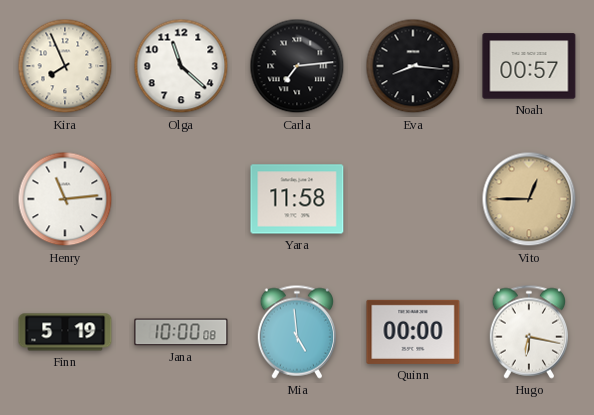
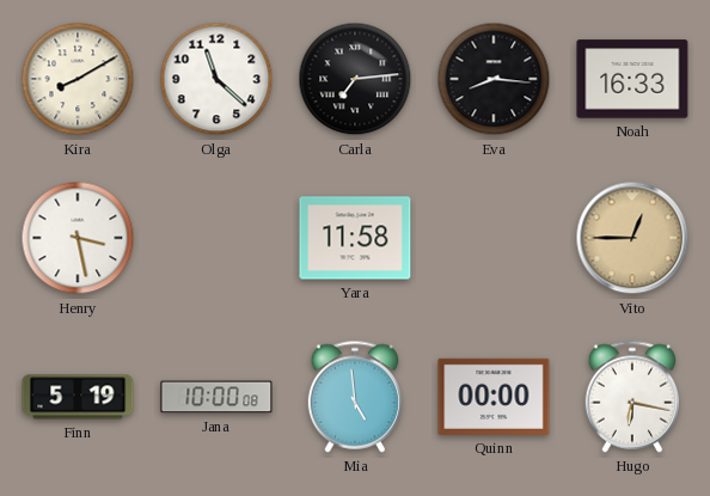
Kira: 7:56 -> 8:10
Noah: 00:57 -> 16:33
Henry: 11:14 -> 3:28
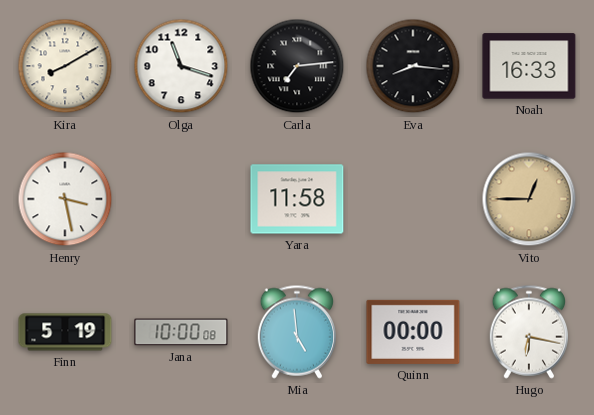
Olga: 11:22 -> 11:18
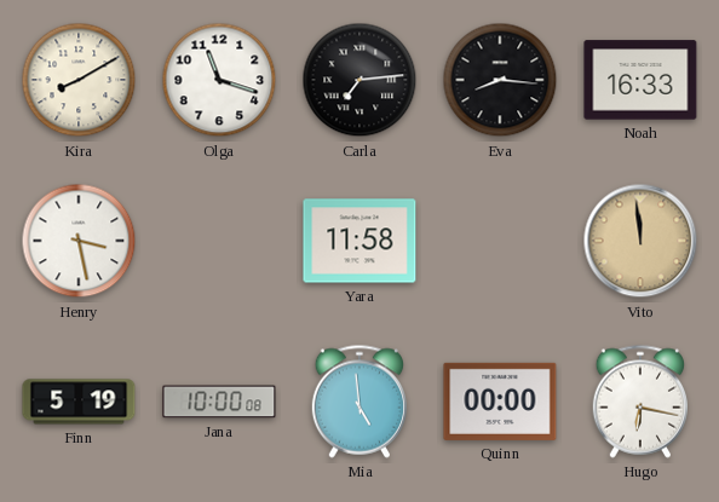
Vito: 12:45 -> 11:59
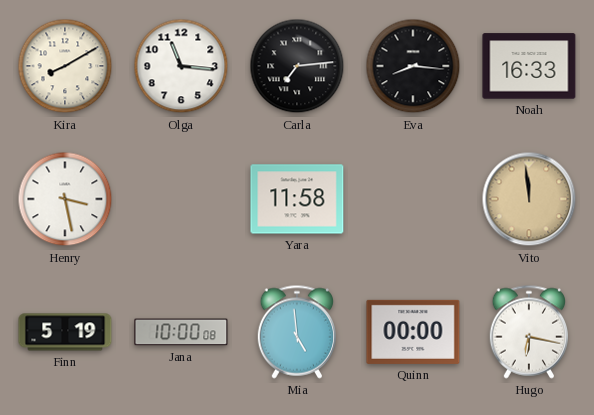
Olga: 11:18 -> 11:16
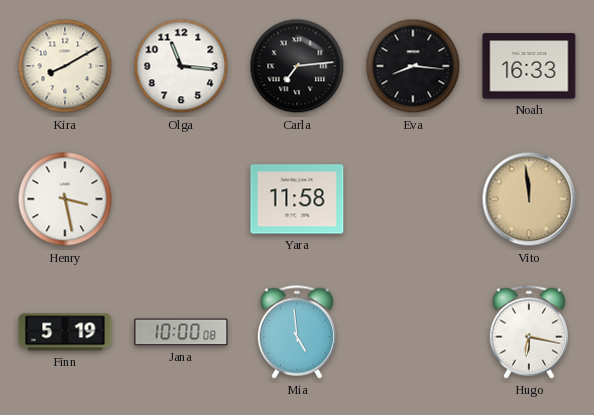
Quinn: 00:00 -> none
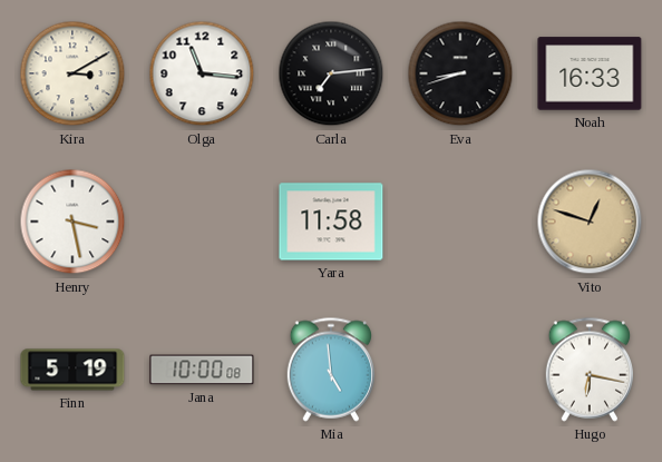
Kira: 8:10 -> 3:10
Eva: 8:16 -> 8:42
Vito: 11:59 -> 12:48
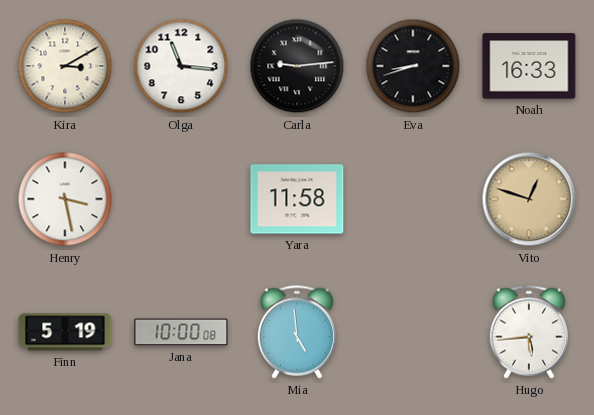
Carla: 7:14 -> 9:14
Hugo: 6:17 -> 5:44
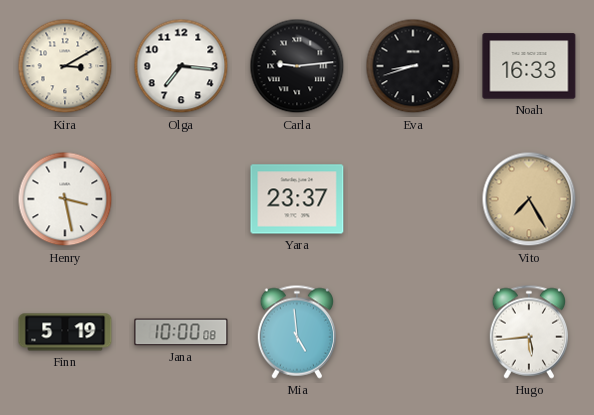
Olga: 11:16 -> 7:16
Yara: 11:58 -> 23:37
Vito: 12:48 -> 7:25
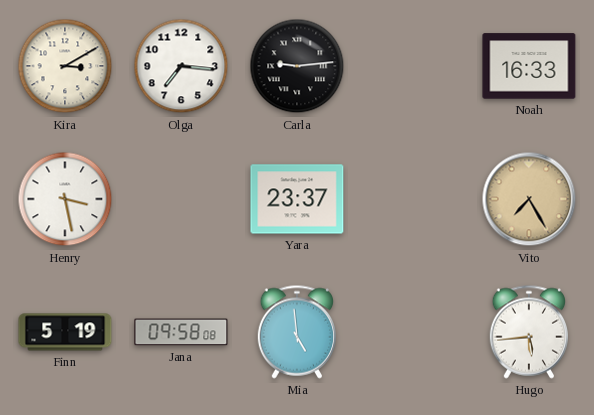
Eva: 8:42 -> none
Jana: 10:00 -> 09:58
